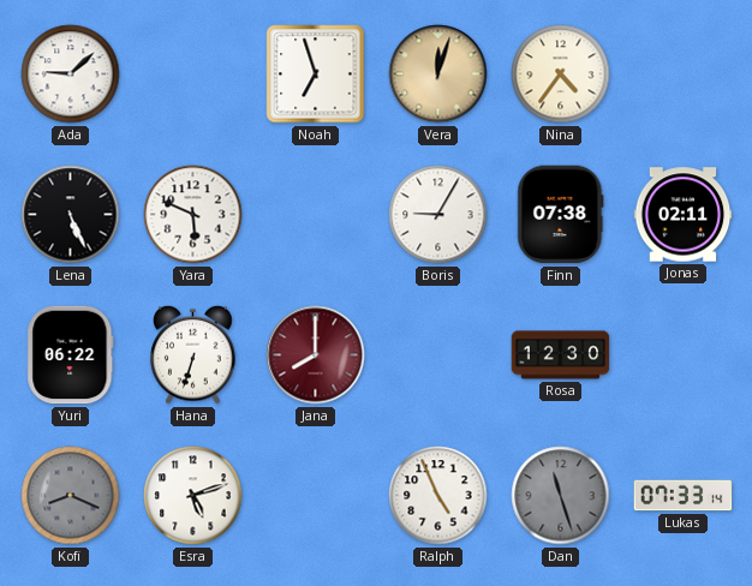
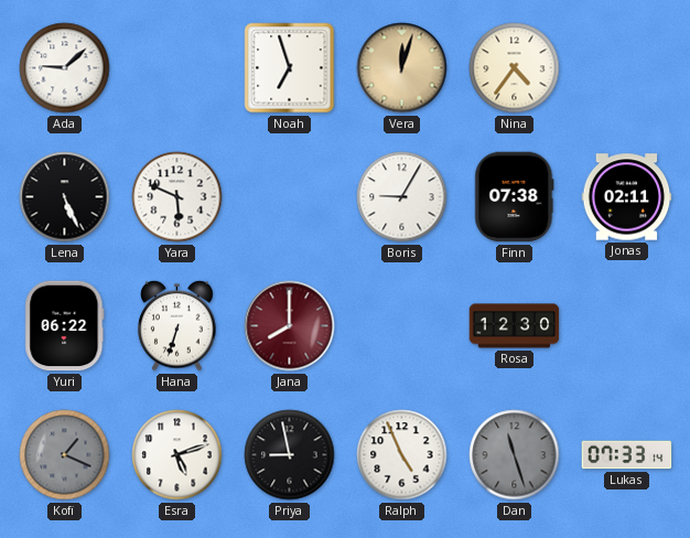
Kofi: 8:19 -> 1:19
Priya: none -> 8:58
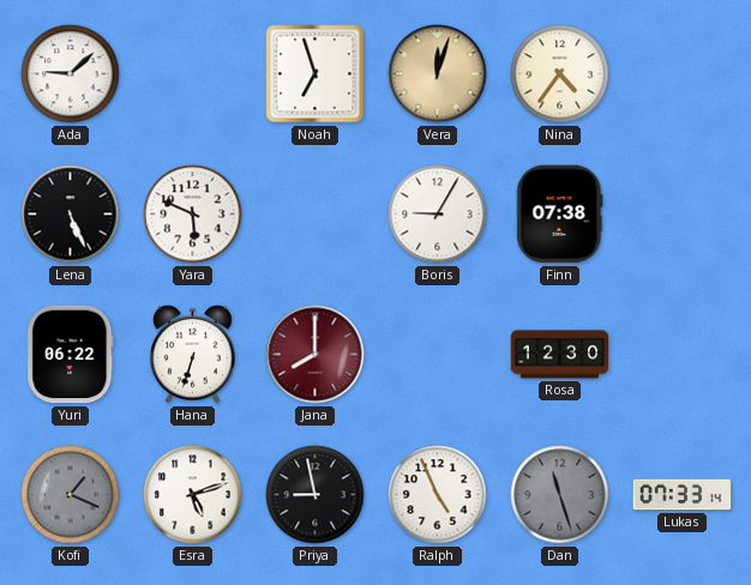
Jonas: 02:11 -> none
